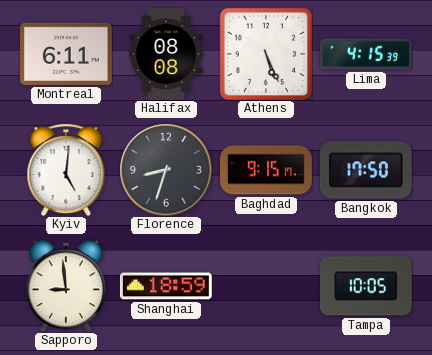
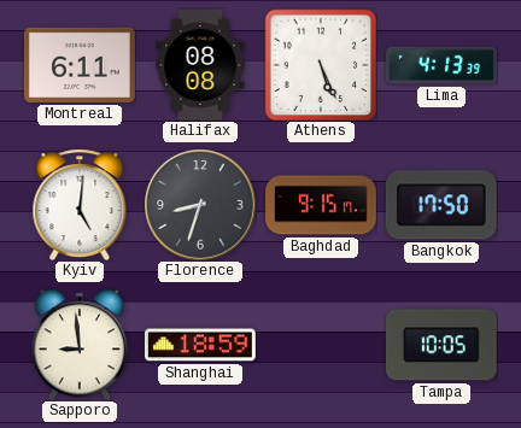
Lima: 4:15 -> 4:13
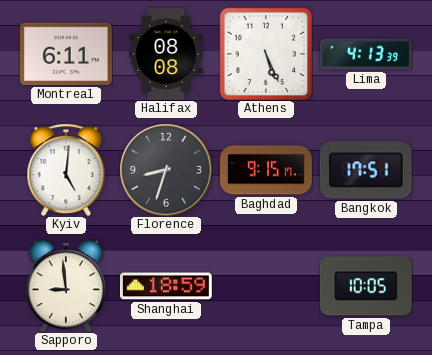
Bangkok: 17:50 -> 17:51
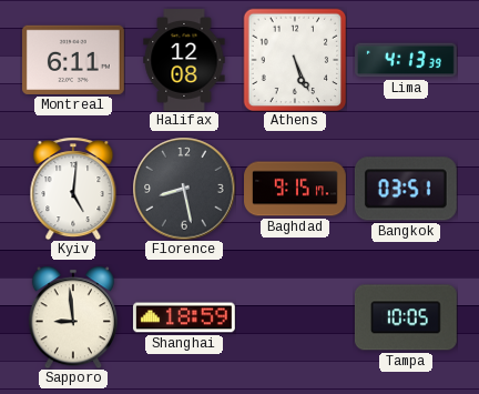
Halifax: 08:08 -> 12:08
Florence: 8:33 -> 8:28
Bangkok: 17:51 -> 03:51
